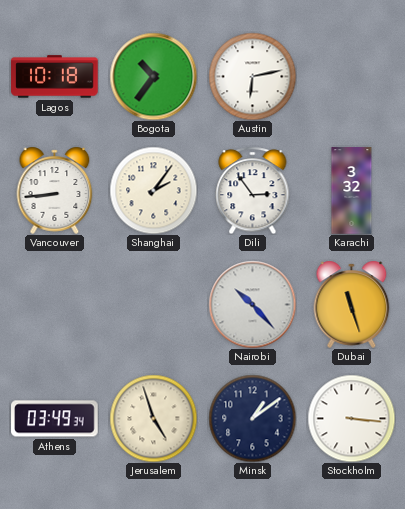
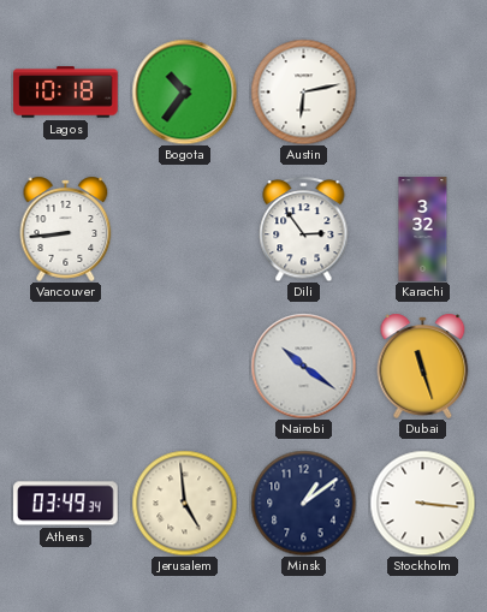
Shanghai: 2:06 -> none
Nairobi: 10:23 -> 10:21
Jerusalem: 4:57 -> 4:59
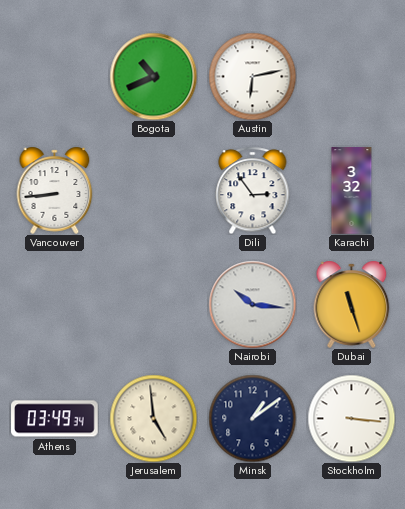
Lagos: 10:18 -> none
Bogota: 10:36 -> 10:41
Nairobi: 10:21 -> 10:16
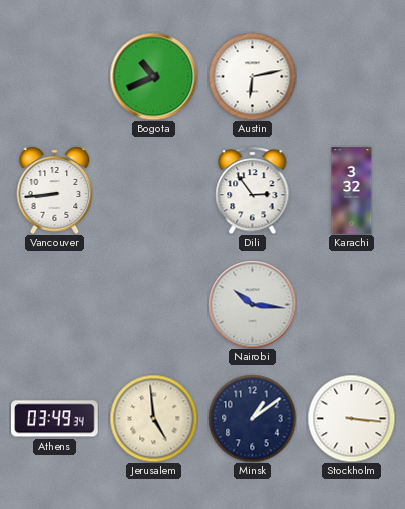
Dubai: 11:27 -> none
